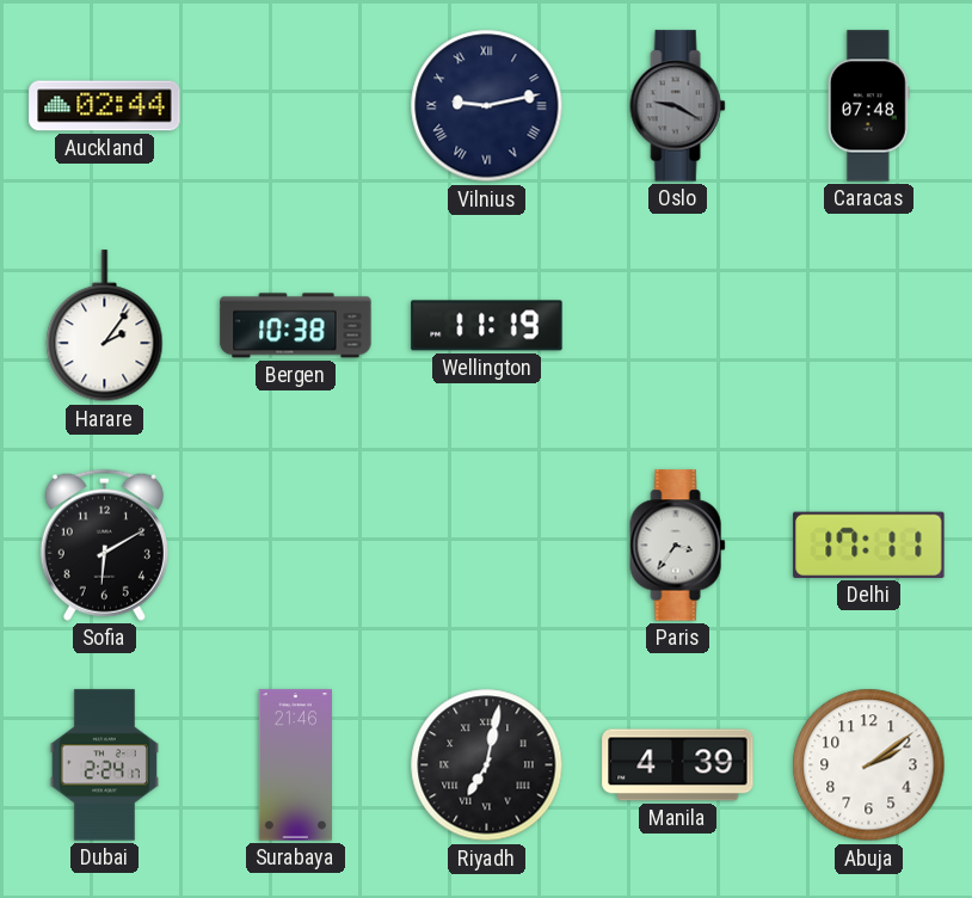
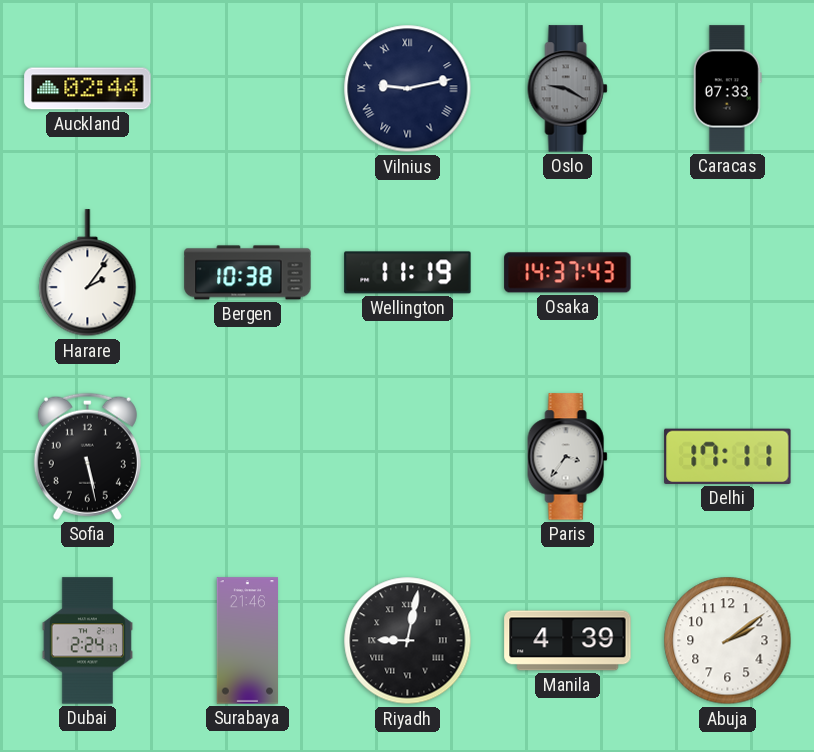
Caracas: 07:48 -> 07:33
Osaka: none -> 14:37
Sofia: 6:10 -> 5:28
Riyadh: 7:02 -> 9:02
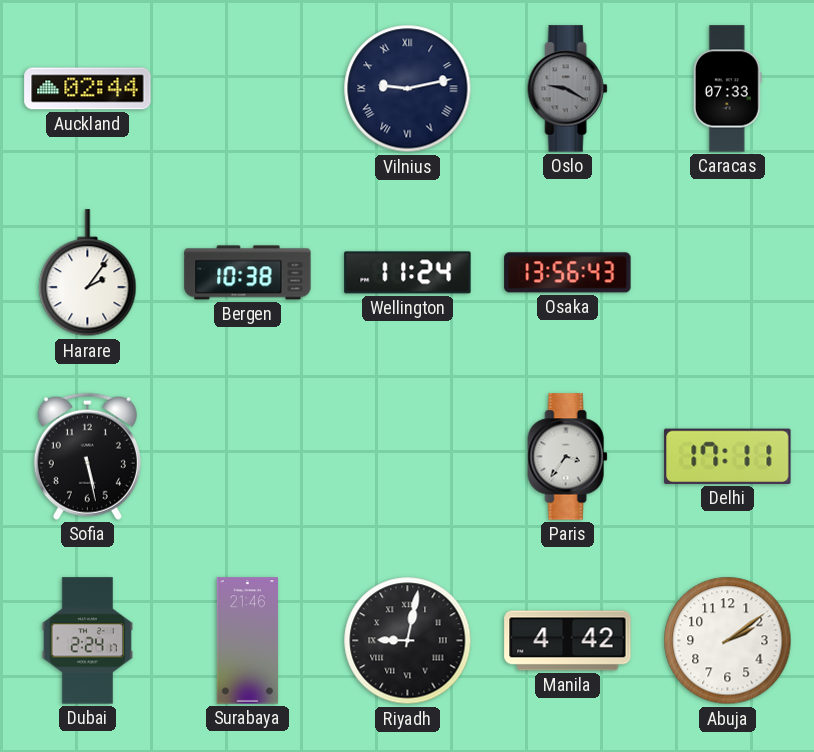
Wellington: 11:19 -> 11:24
Osaka: 14:37 -> 13:56
Manila: 4:39 -> 4:42
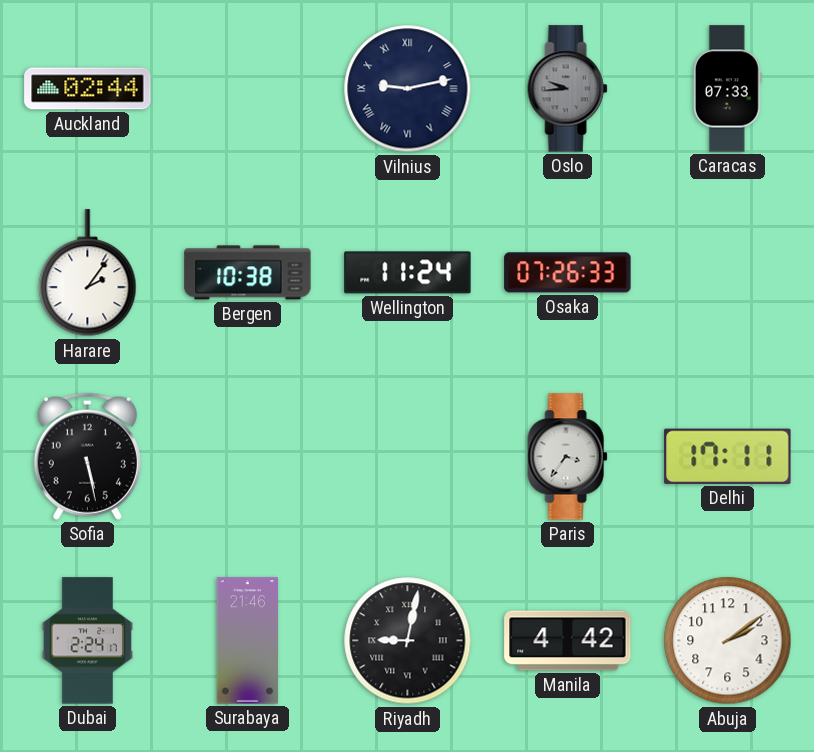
Oslo: 9:20 -> 9:44
Osaka: 13:56 -> 07:26
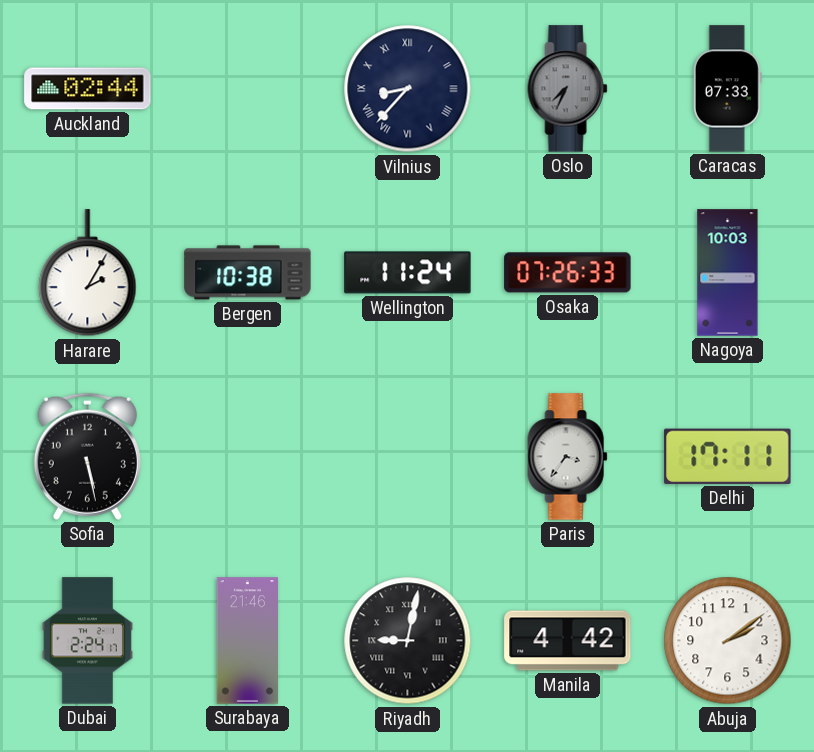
Vilnius: 9:13 -> 8:37
Oslo: 9:44 -> 7:34
Harare: 2:06 -> 2:05
Nagoya: none -> 10:03
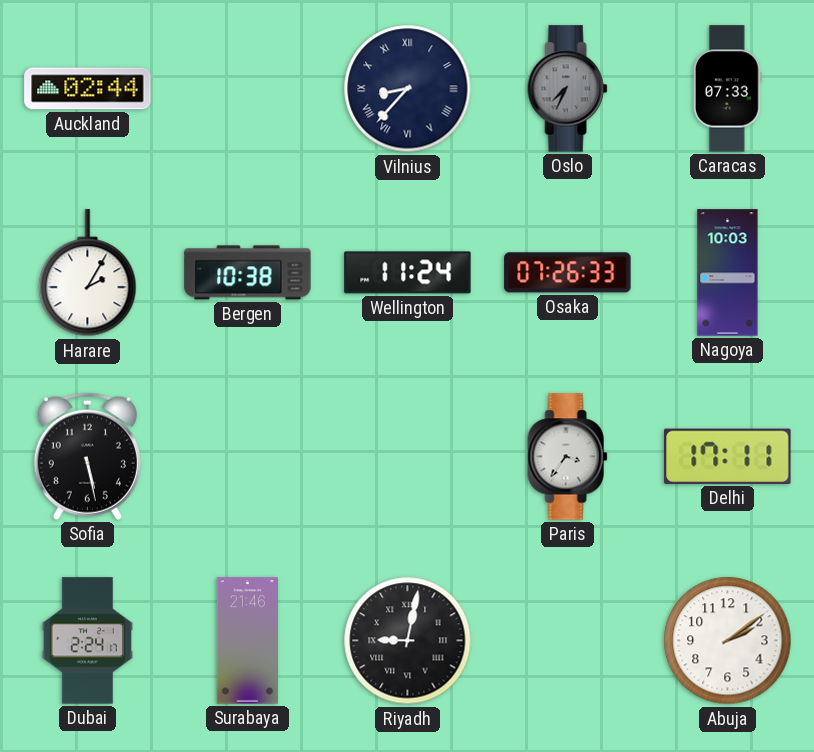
Manila: 4:42 -> none
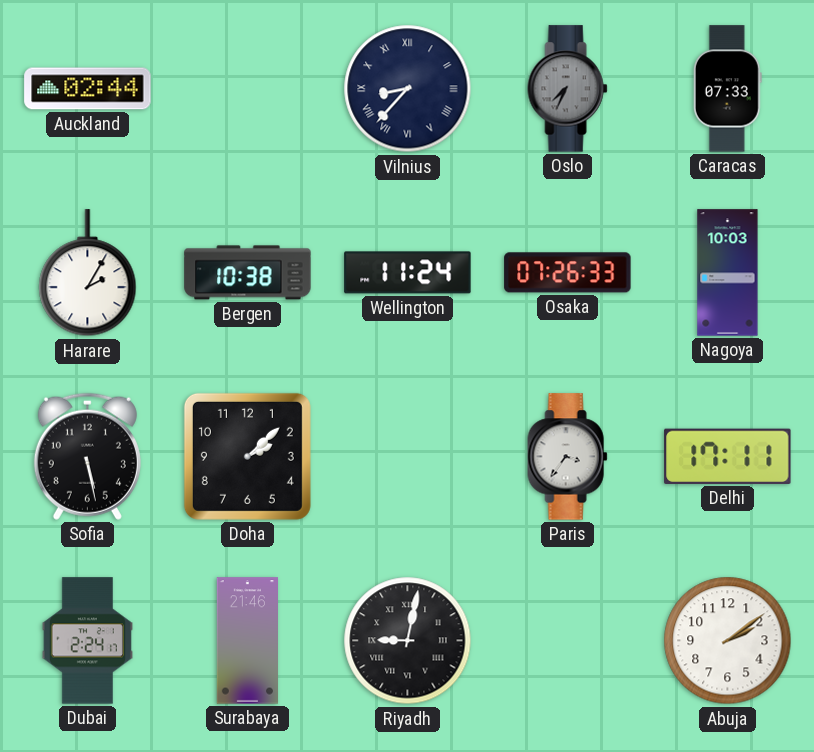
Doha: none -> 2:08
